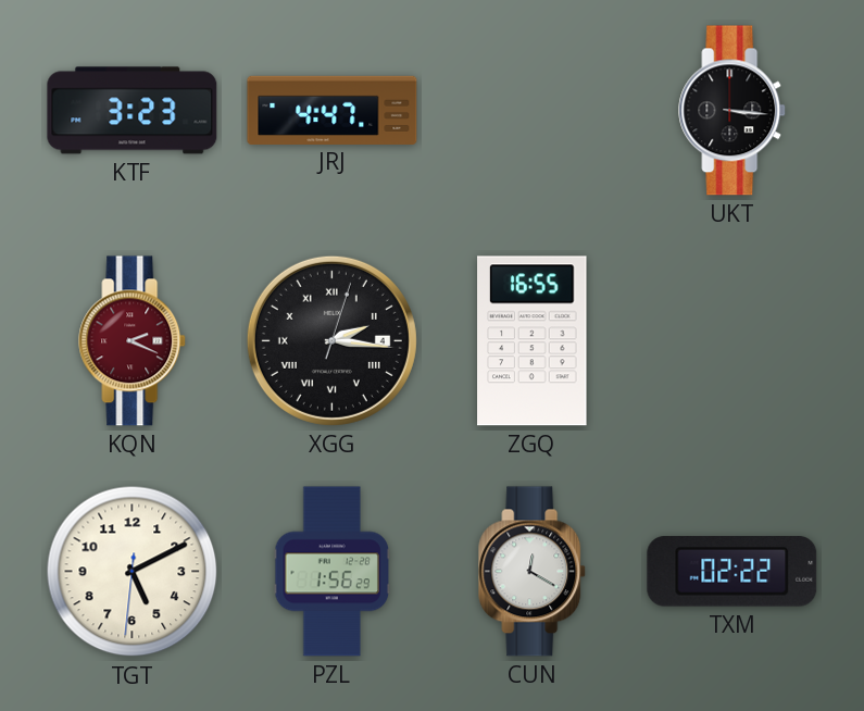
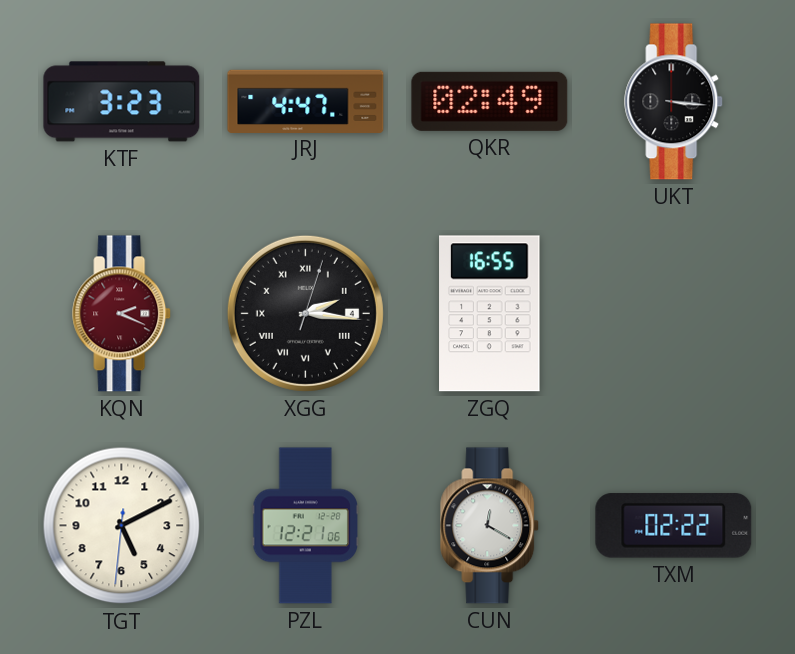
QKR: none -> 02:49
PZL: 1:56 -> 12:21
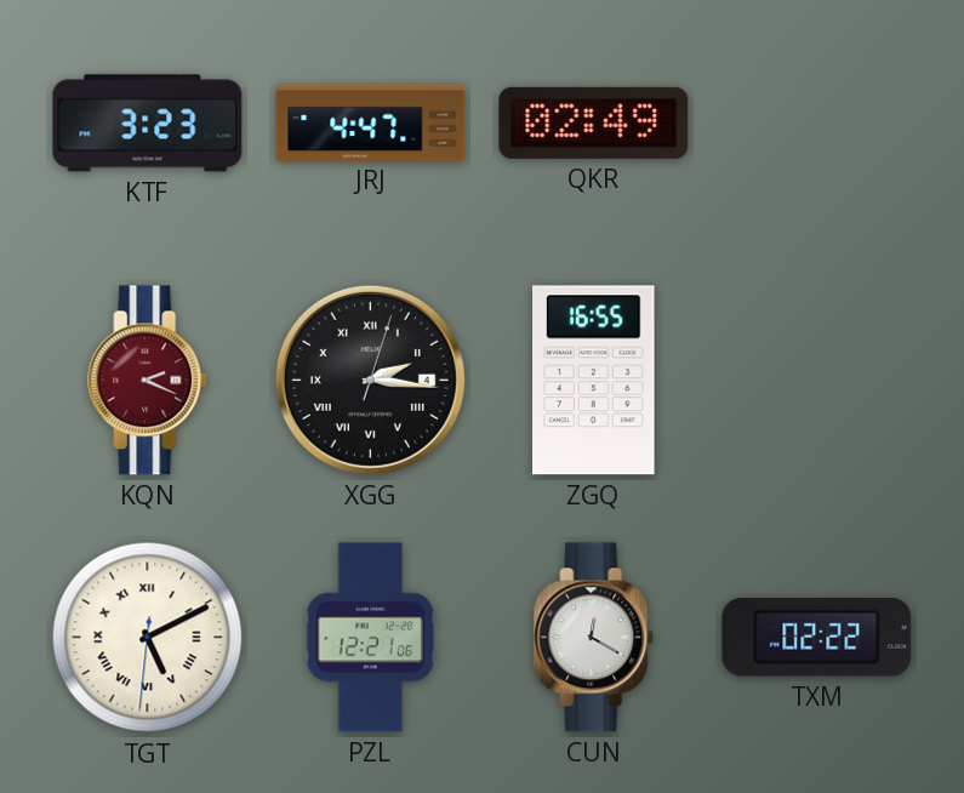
UKT: 3:16 -> none
TGT numerals: Arabic -> Roman
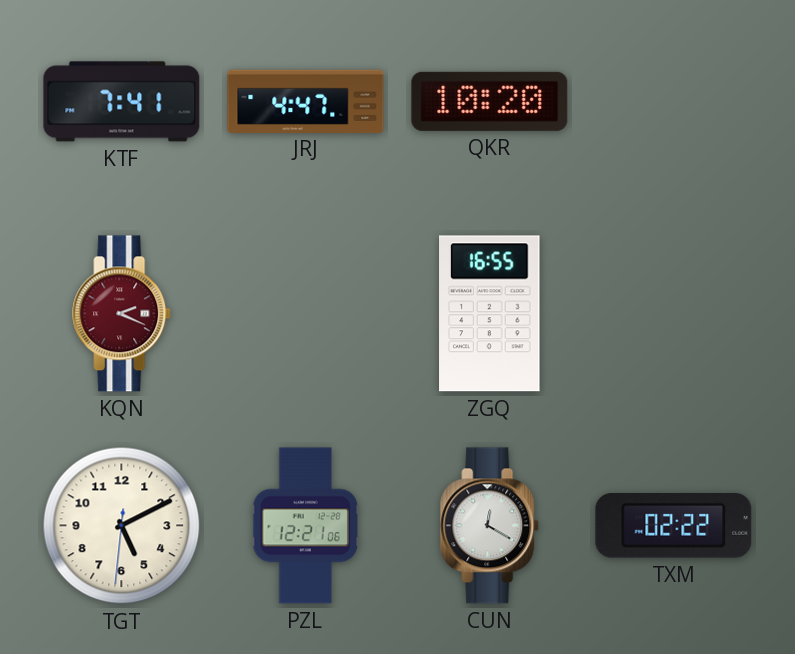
KTF: 3:23 -> 7:41
QKR: 02:49 -> 10:20
XGG: 2:16 -> none
TGT numerals: Roman -> Arabic
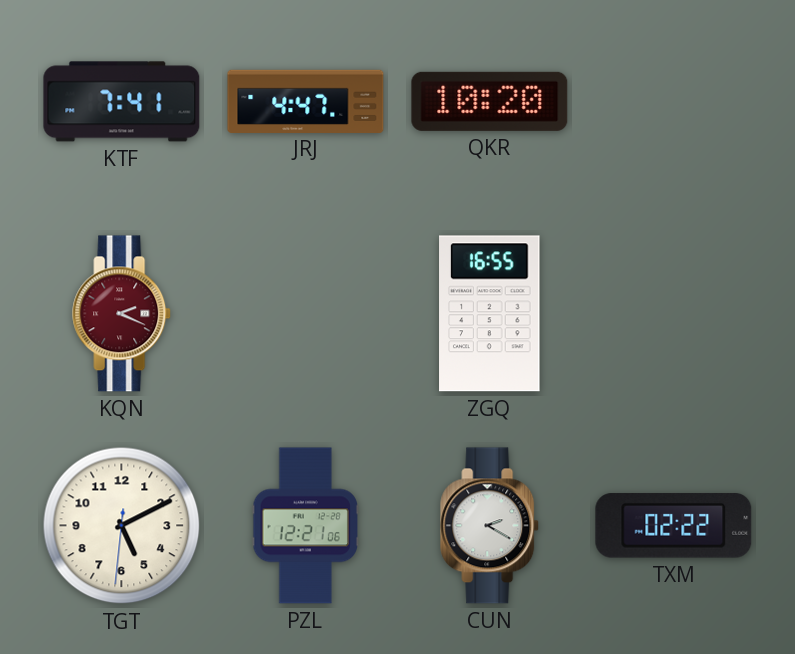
CUN: 12:20 -> 2:20
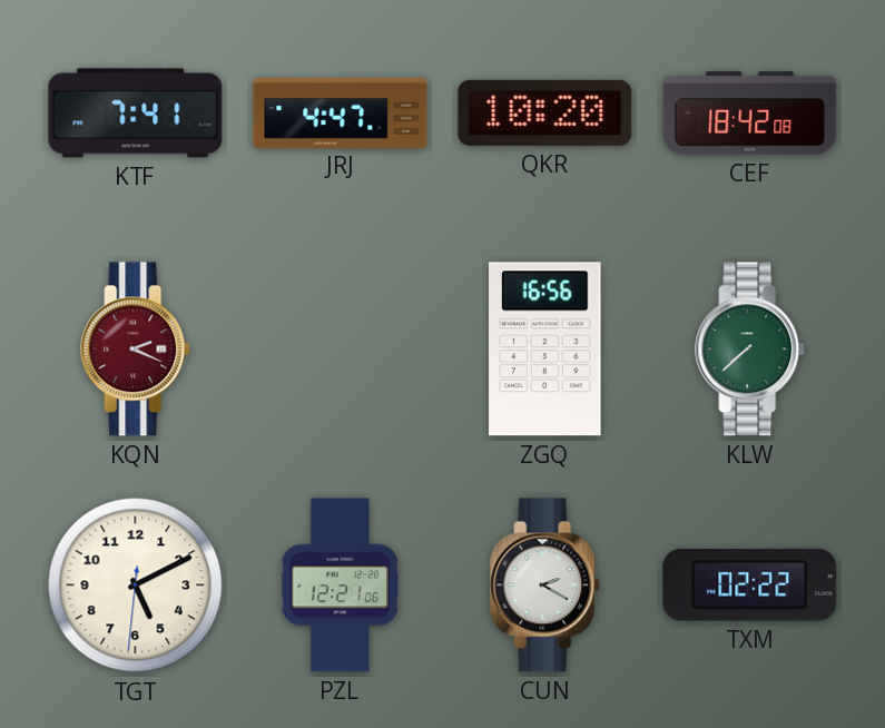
CEF: none -> 18:42
ZGQ: 16:55 -> 16:56
KLW: none -> 7:38
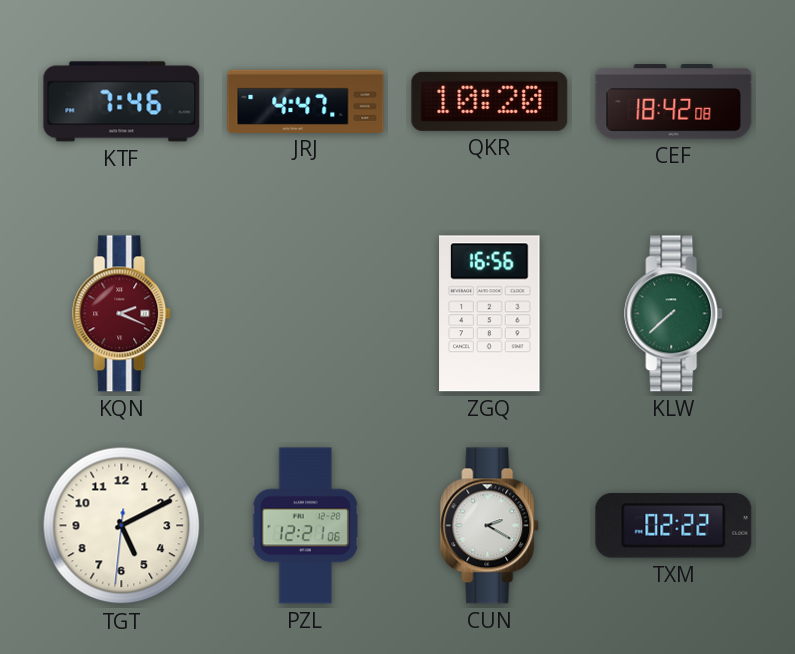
KTF: 7:41 -> 7:46
